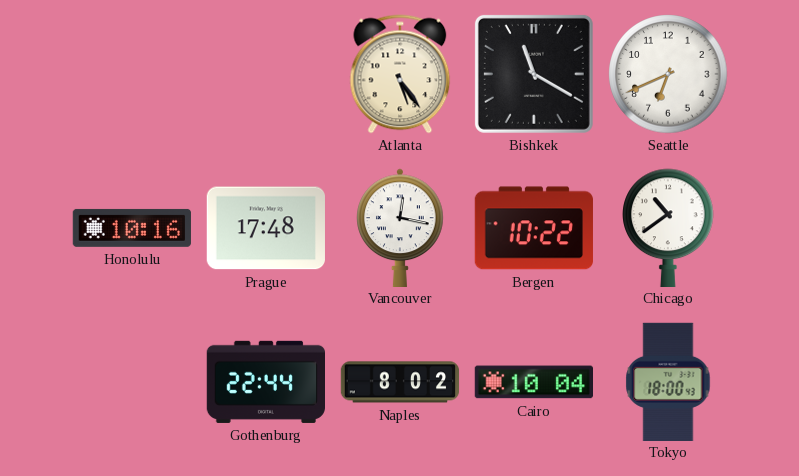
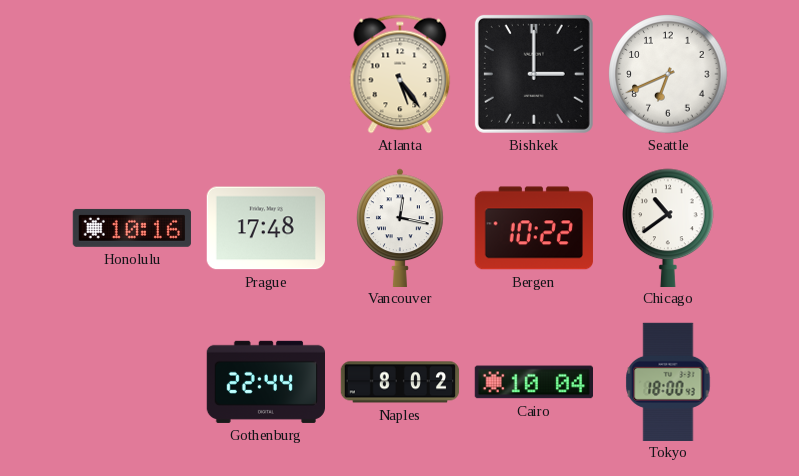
Bishkek: 11:20 -> 3:00
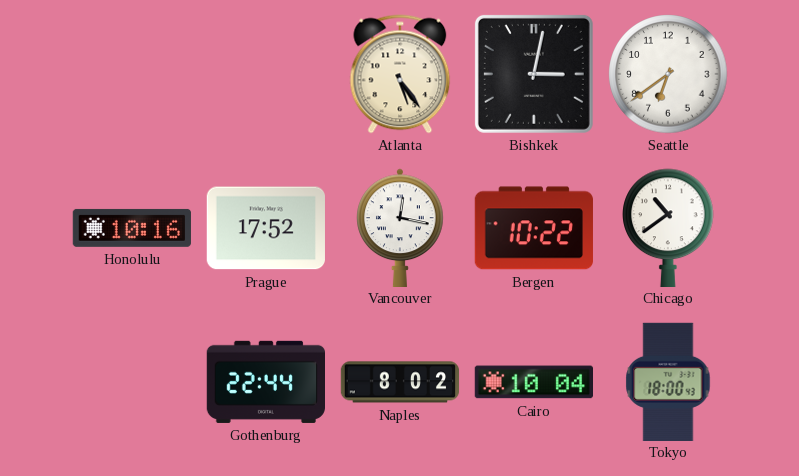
Bishkek: 3:00 -> 3:02
Seattle: 6:41 -> 6:39
Prague: 17:48 -> 17:52
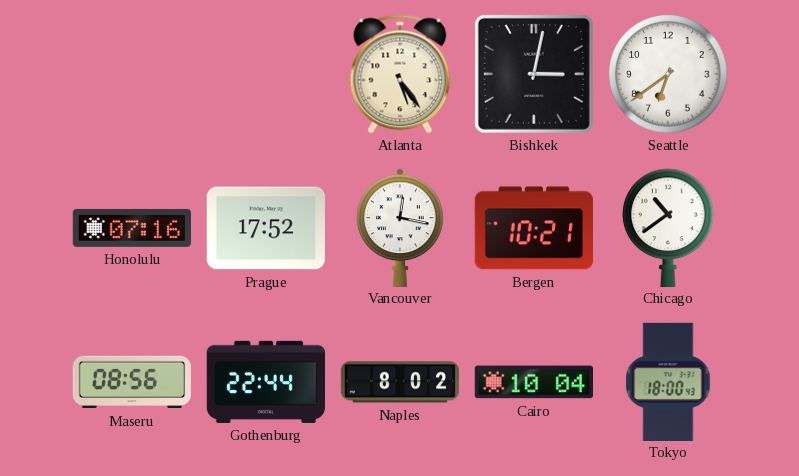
Honolulu: 10:16 -> 07:16
Bergen: 10:22 -> 10:21
Maseru: none -> 08:56
